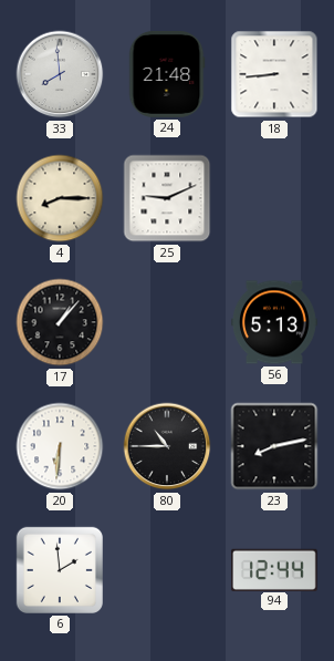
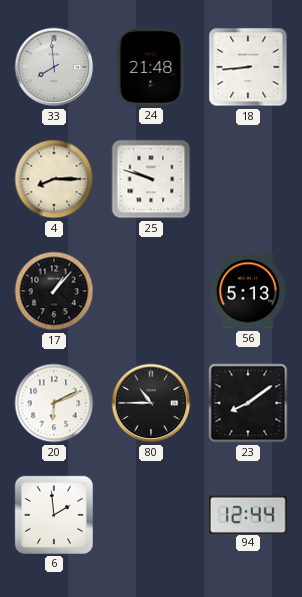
25: 9:11 -> 9:48
20: 6:31 -> 6:11
23: 8:13 -> 8:09
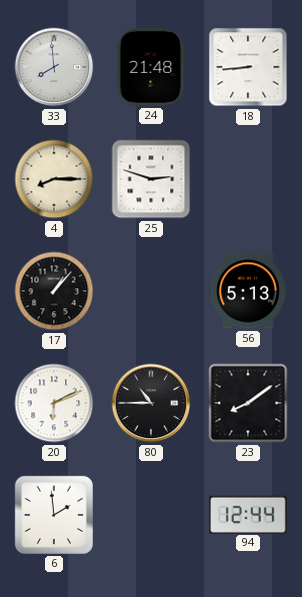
25: 9:48 -> 2:48
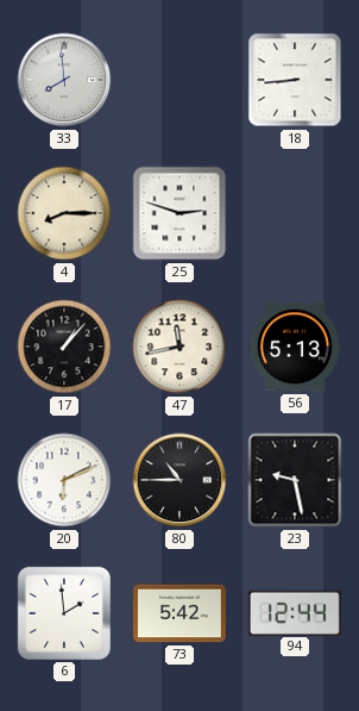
24: 21:48 -> none
47: none -> 11:43
23: 8:09 -> 9:28
73: none -> 5:42
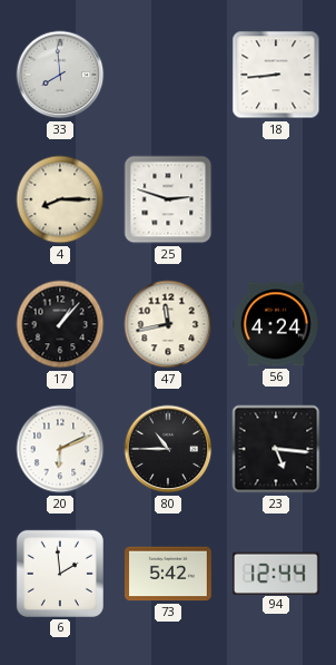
56: 5:13 -> 4:24
23: 9:28 -> 5:16
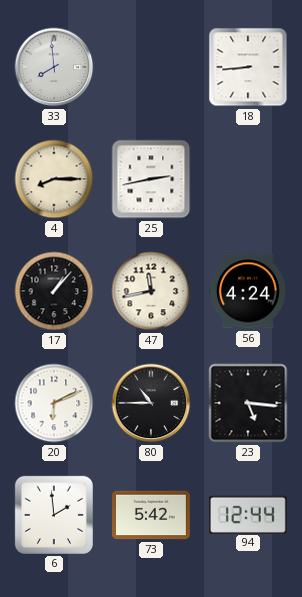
25: 2:48 -> 2:43
